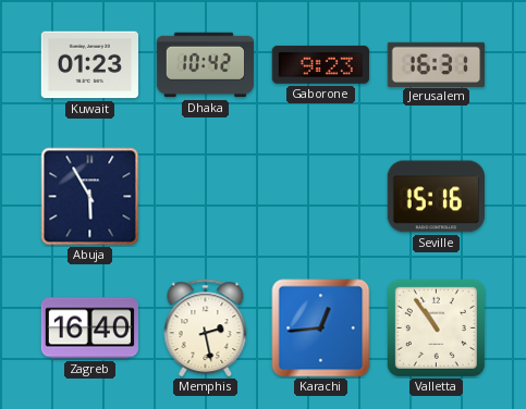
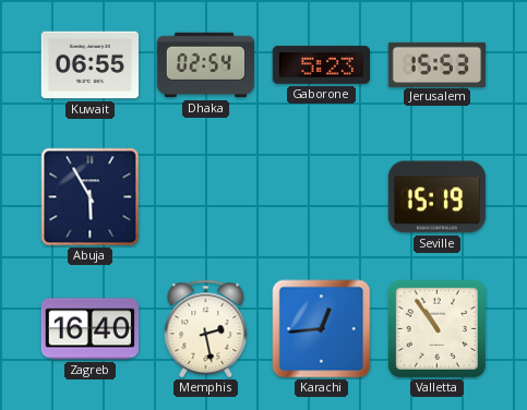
Kuwait: 01:23 -> 06:55
Dhaka: 10:42 -> 02:54
Gaborone: 9:23 -> 5:23
Jerusalem: 16:31 -> 15:53
Seville: 15:16 -> 15:19
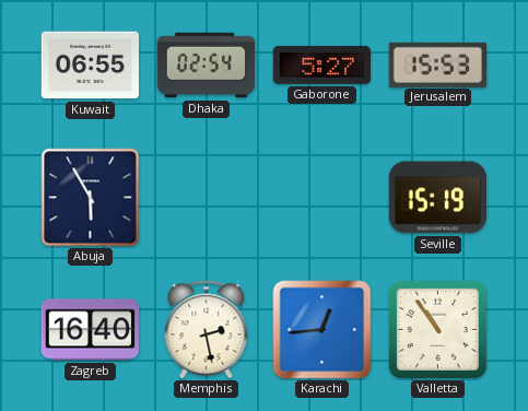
Gaborone: 5:23 -> 5:27
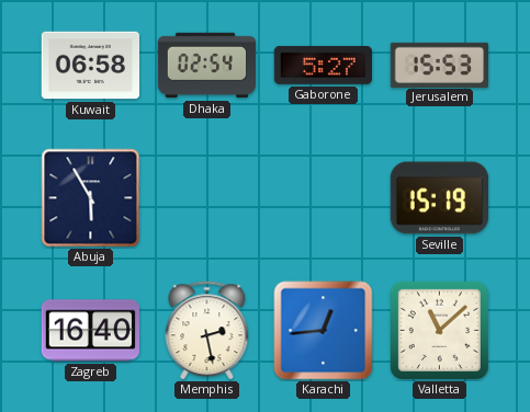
Kuwait: 06:55 -> 06:58
Valletta: 10:54 -> 11:08
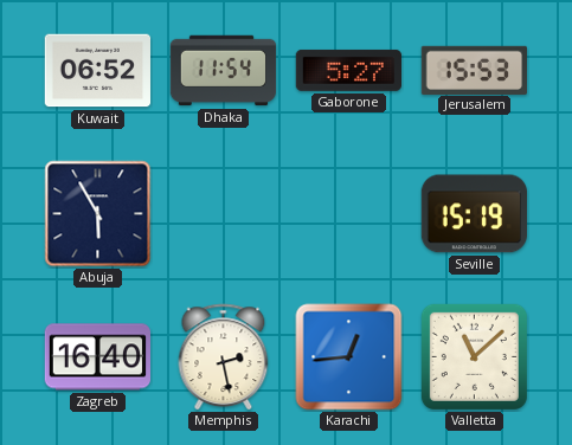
Kuwait: 06:58 -> 06:52
Dhaka: 02:54 -> 11:54
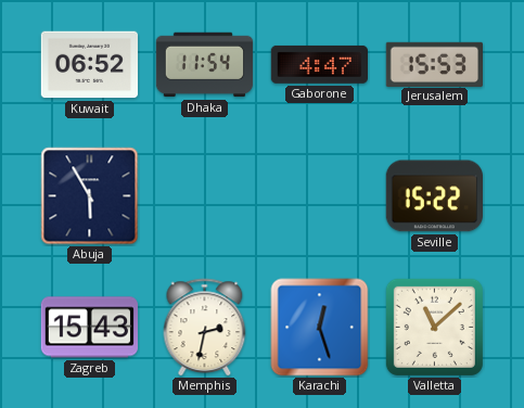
Gaborone: 5:27 -> 4:47
Seville: 15:19 -> 15:22
Zagreb: 16:40 -> 15:43
Memphis: 2:28 -> 2:32
Karachi: 12:44 -> 12:27
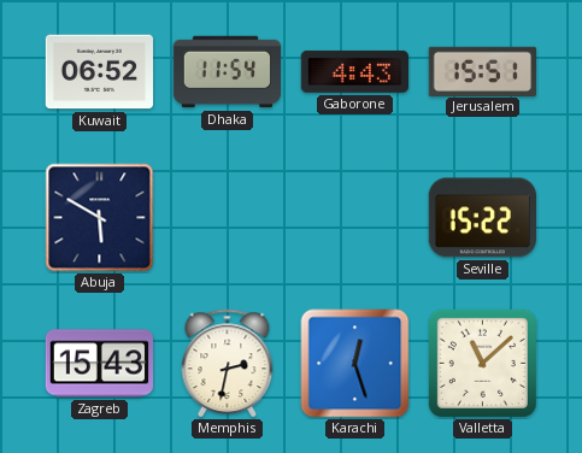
Gaborone: 4:47 -> 4:43
Jerusalem: 15:53 -> 15:51
Abuja: 5:55 -> 5:50
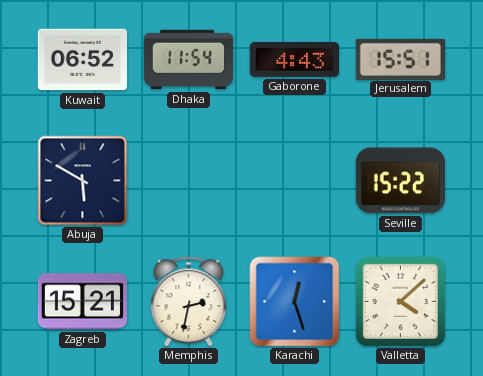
Zagreb: 15:43 -> 15:21
Valletta: 11:08 -> 4:08
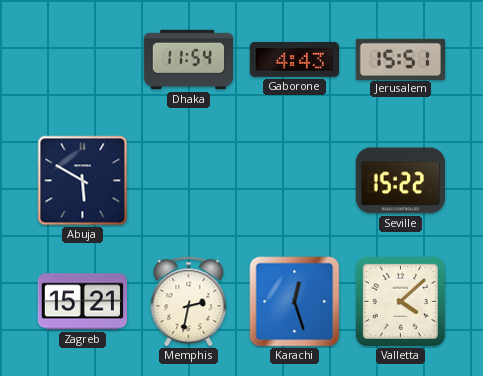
Kuwait: 06:52 -> none
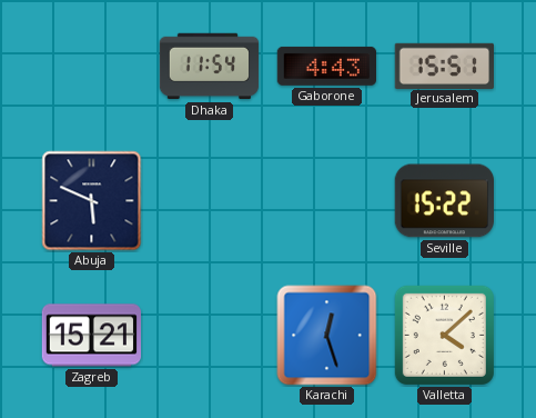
Abuja: 5:50 -> 5:49
Memphis: 2:32 -> none
